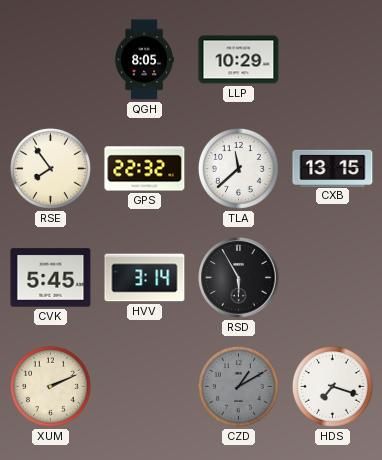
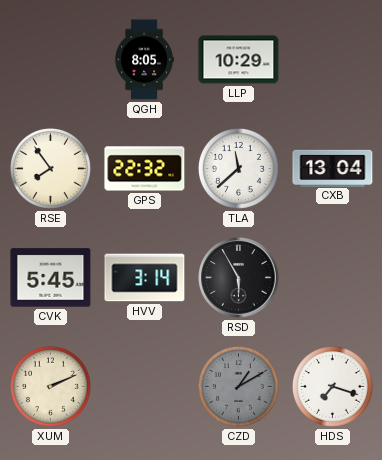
CXB: 13:15 -> 13:04
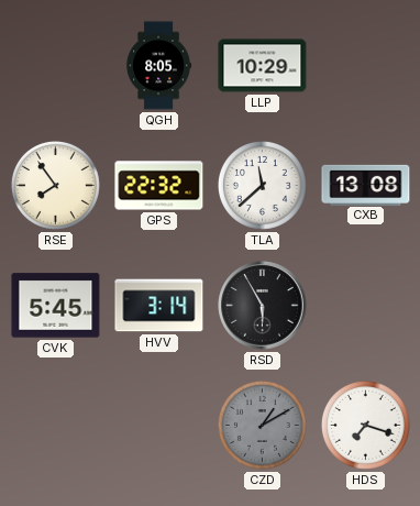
CXB: 13:04 -> 13:08
XUM: 2:11 -> none
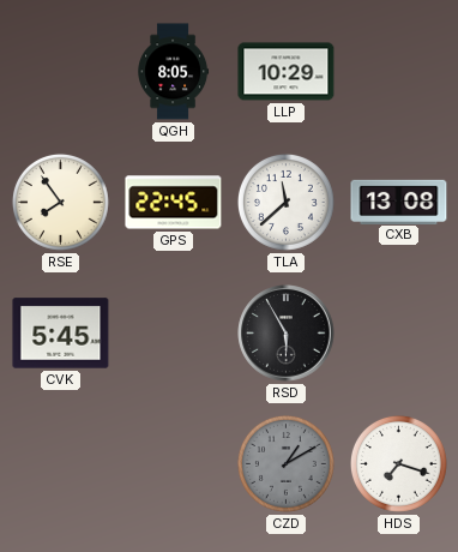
GPS: 22:32 -> 22:45
HVV: 3:14 -> none
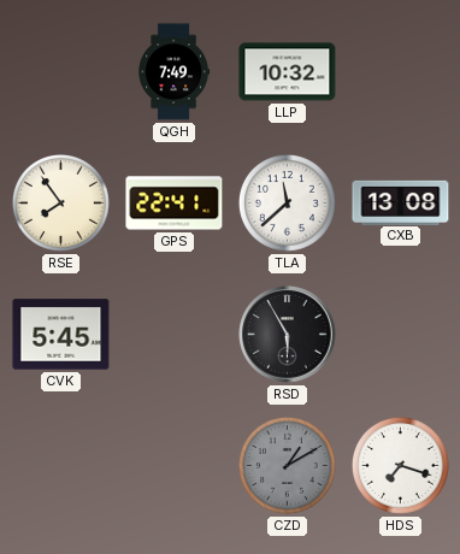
QGH: 8:05 -> 7:49
LLP: 10:29 -> 10:32
GPS: 22:45 -> 22:41
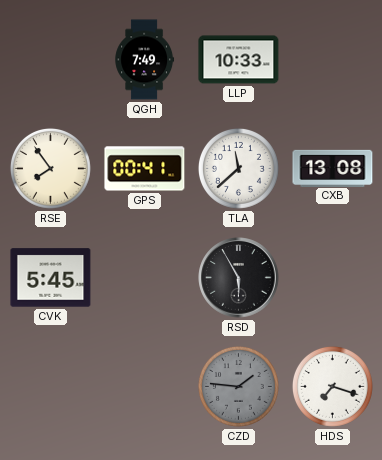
LLP: 10:32 -> 10:33
GPS: 22:41 -> 00:41
CZD: 1:10 -> 1:46
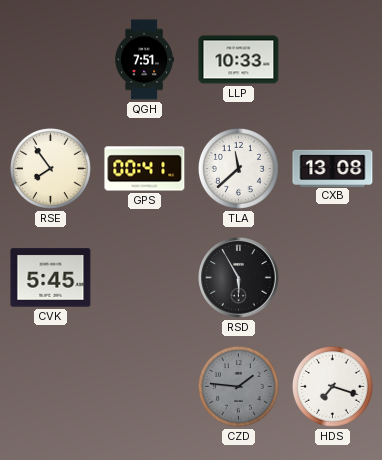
QGH: 7:49 -> 7:51
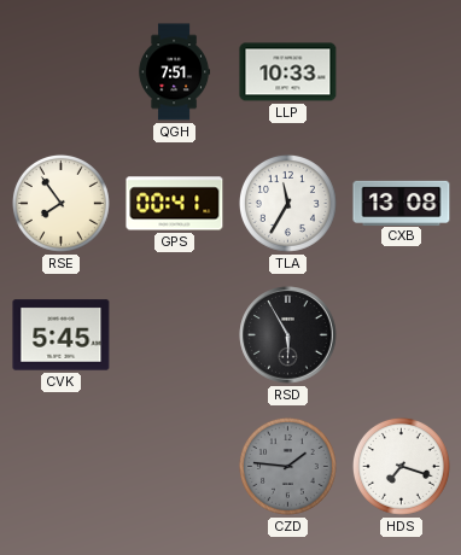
TLA: 11:38 -> 11:35
